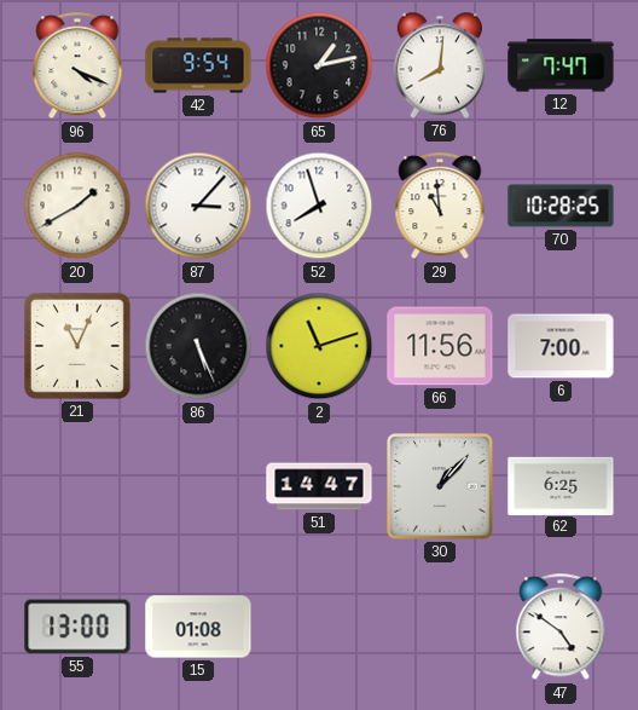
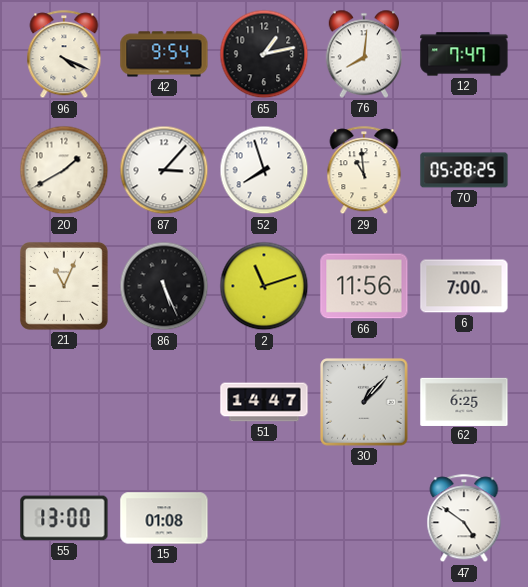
70: 10:28 -> 05:28
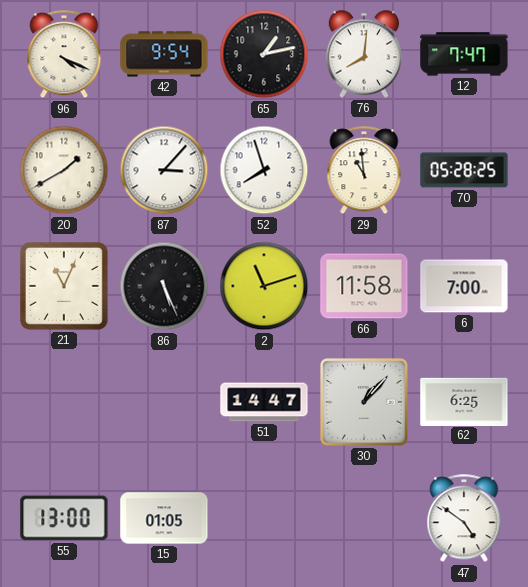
66: 11:56 -> 11:58
15: 01:08 -> 01:05
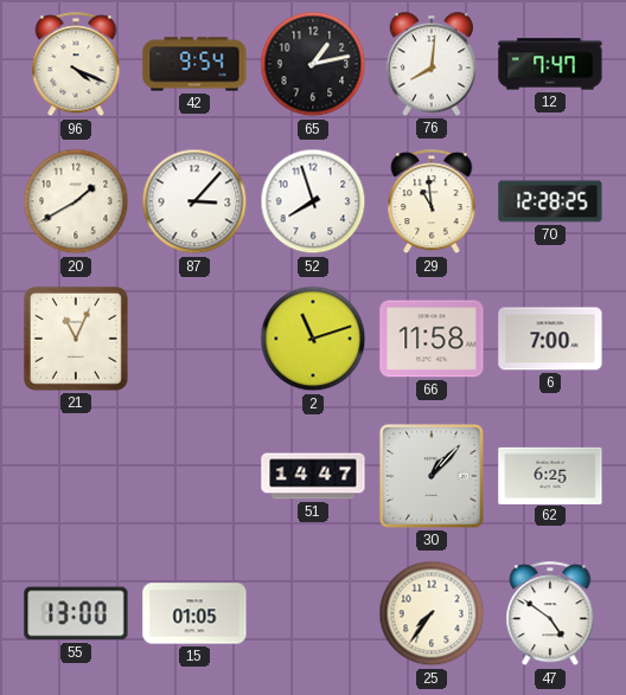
70: 05:28 -> 12:28
86: 5:26 -> none
25: none -> 7:36
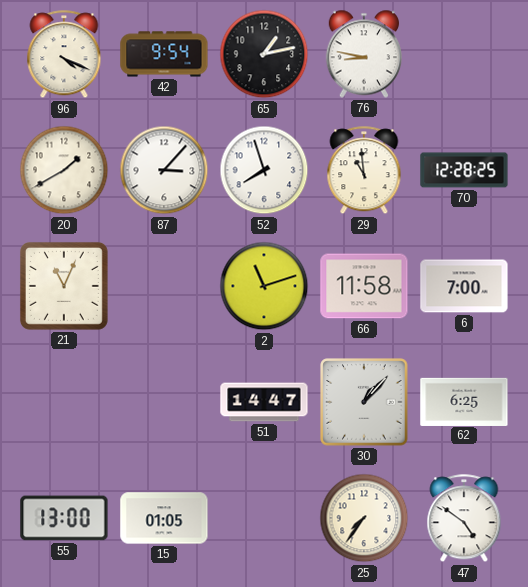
76: 8:01 -> 8:47
12: 7:47 -> none
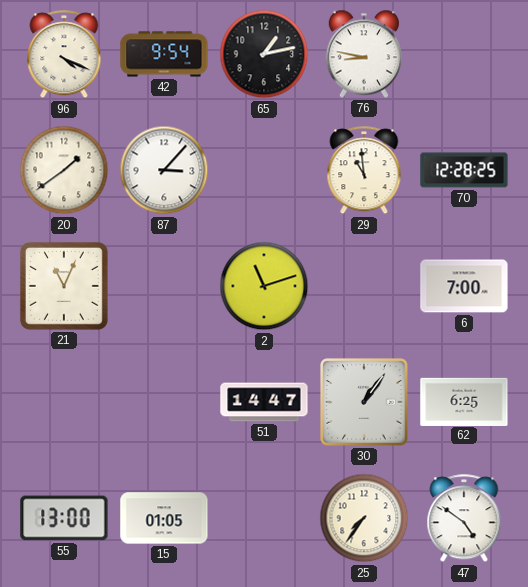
20: 1:40 -> 1:39
52: 7:57 -> none
66: 11:58 -> none
30: 1:07 -> 1:06
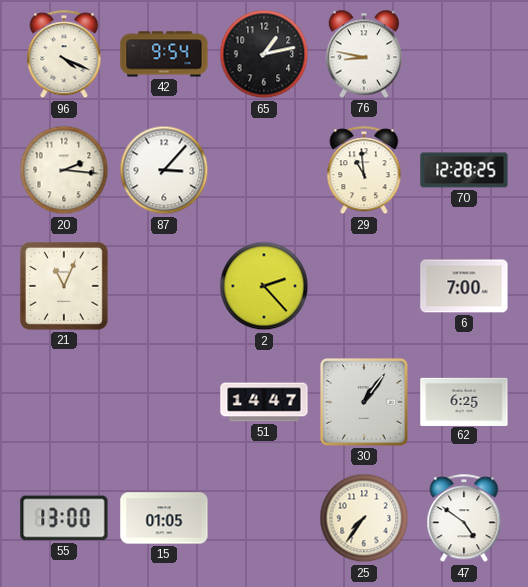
20: 1:39 -> 2:16
2: 11:12 -> 2:23
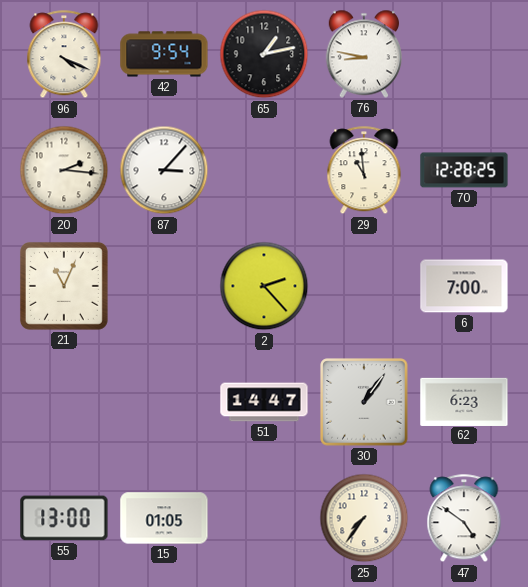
62: 6:25 -> 6:23
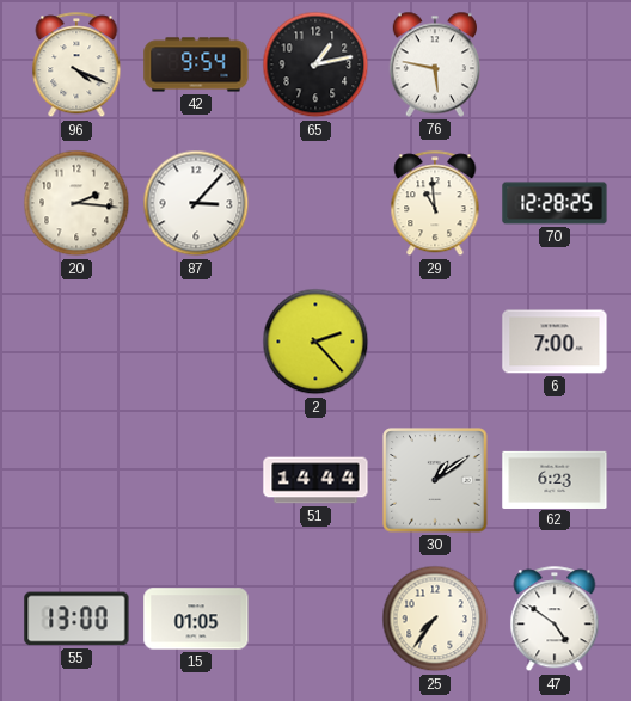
76: 8:47 -> 5:47
21: 11:04 -> none
51: 14:47 -> 14:44
30: 1:06 -> 1:09
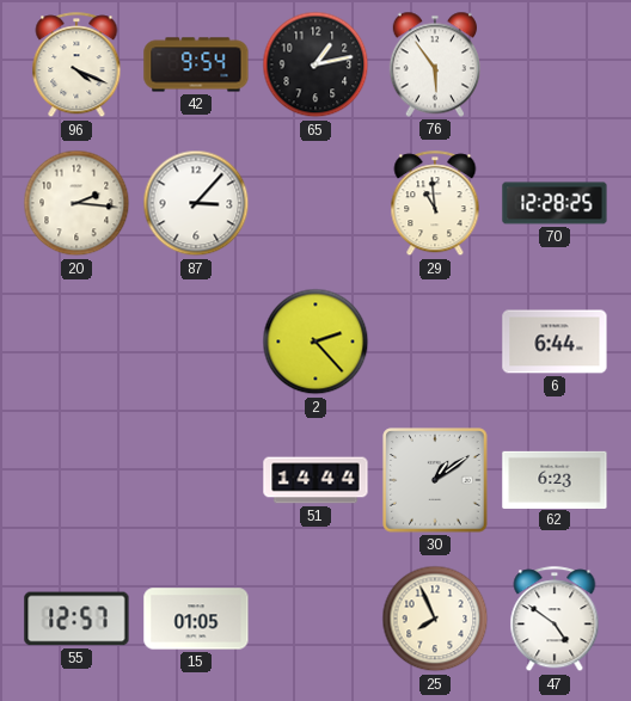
76: 5:47 -> 5:54
6: 7:00 -> 6:44
55: 13:00 -> 12:57
25: 7:36 -> 7:56
